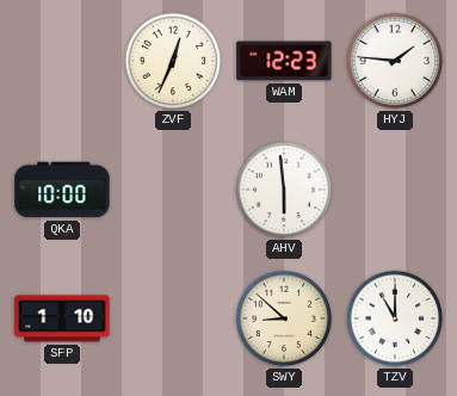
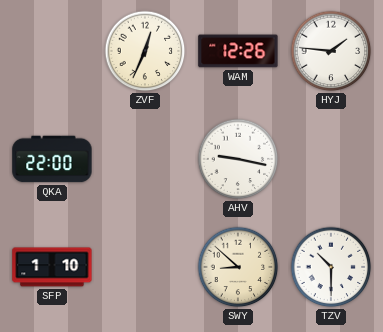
WAM: 12:23 -> 12:26
QKA: 10:00 -> 22:00
AHV: 5:59 -> 9:17
TZV: 11:00 -> 10:30
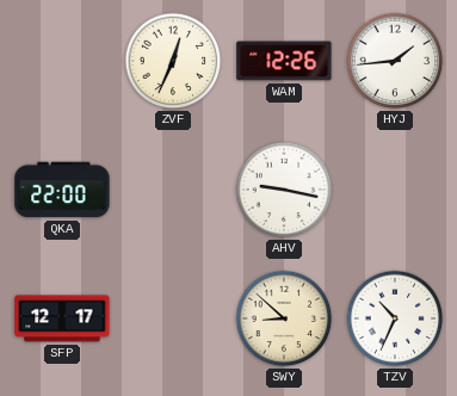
HYJ: 1:46 -> 1:44
SFP: 1:10 -> 12:17
TZV: 10:30 -> 10:34
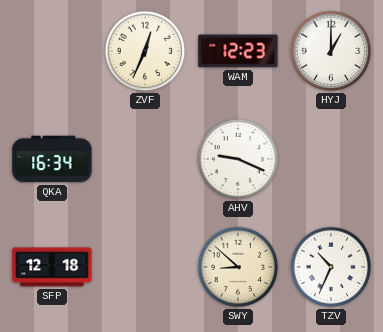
WAM: 12:26 -> 12:23
HYJ: 1:44 -> 1:00
QKA: 22:00 -> 16:34
AHV: 9:17 -> 9:19
SFP: 12:17 -> 12:18
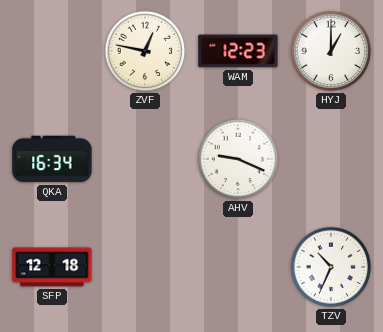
ZVF: 12:34 -> 12:47
SWY: 8:52 -> none
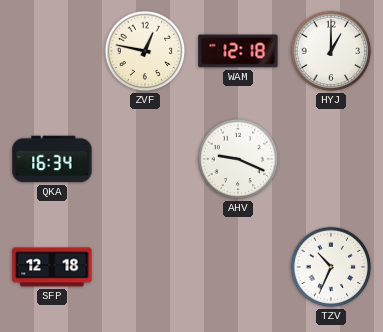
WAM: 12:23 -> 12:18
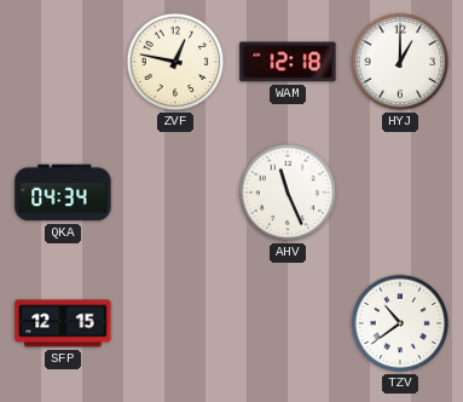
QKA: 16:34 -> 04:34
AHV: 9:19 -> 11:26
SFP: 12:18 -> 12:15
TZV: 10:34 -> 10:39
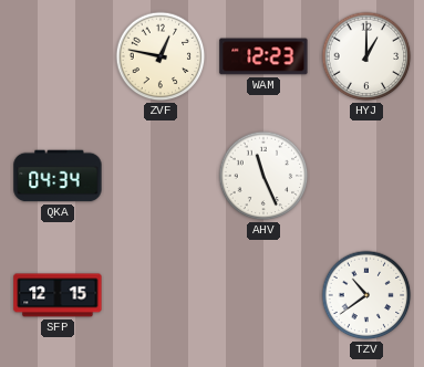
WAM: 12:18 -> 12:23
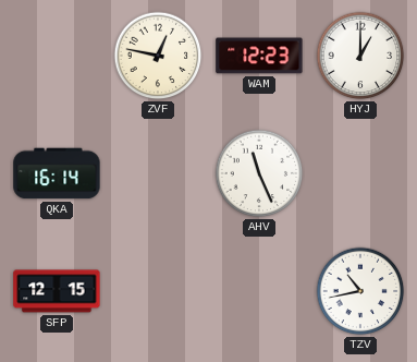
QKA: 04:34 -> 16:14
TZV: 10:39 -> 10:43
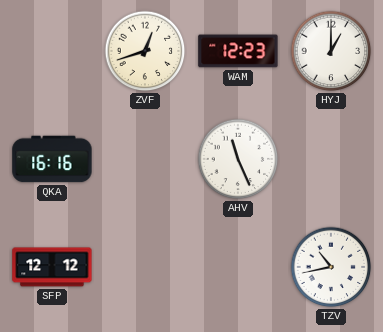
ZVF: 12:47 -> 12:42
QKA: 16:14 -> 16:16
SFP: 12:15 -> 12:12
